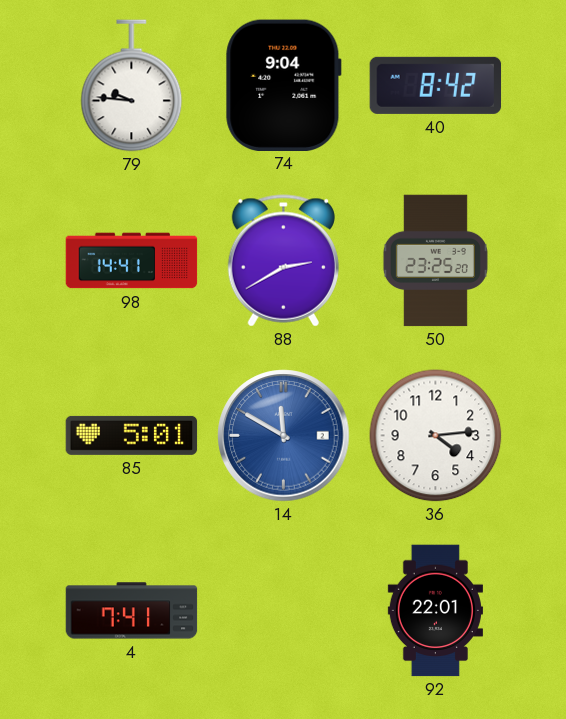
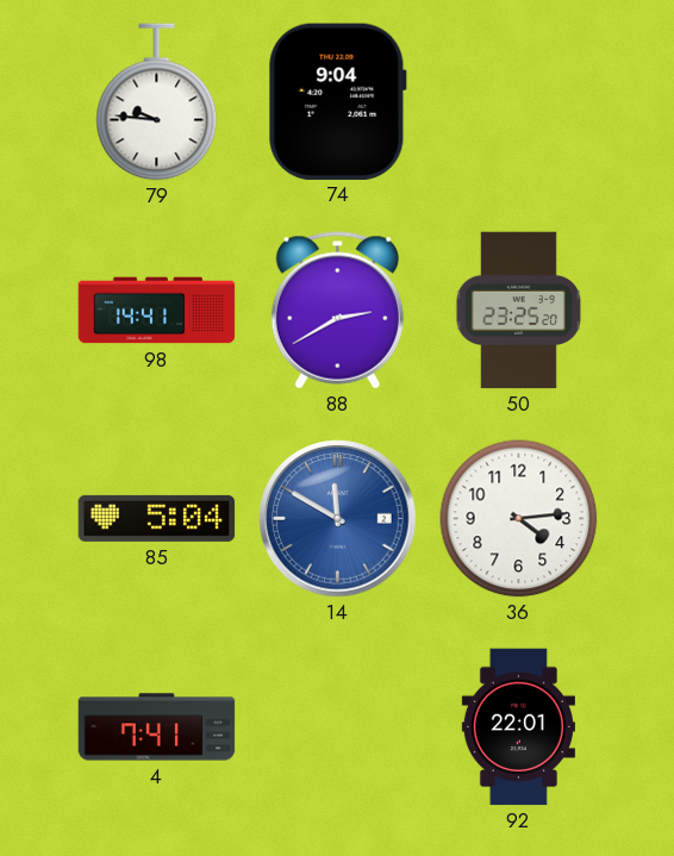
40: 8:42 -> none
85: 5:01 -> 5:04
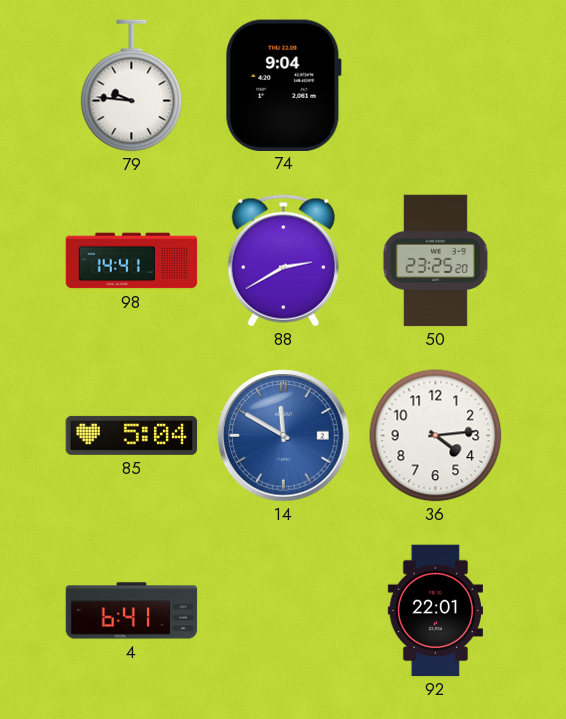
4: 7:41 -> 6:41
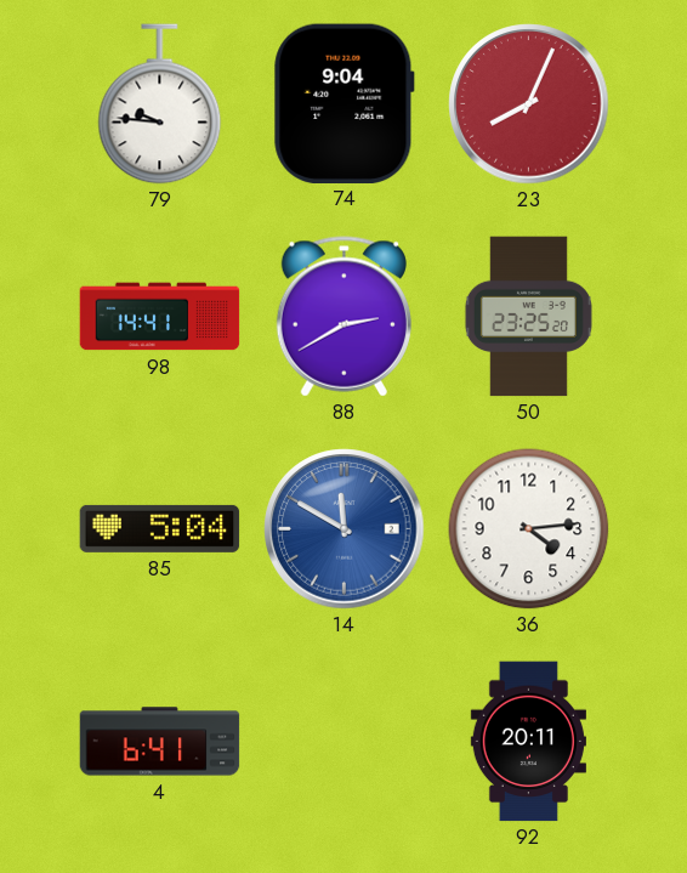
23: none -> 8:04
92: 22:01 -> 20:11
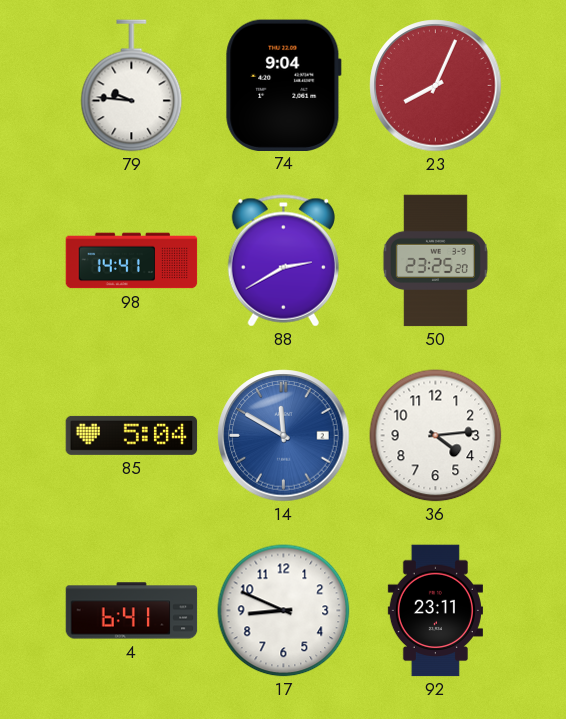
17: none -> 8:49
92: 20:11 -> 23:11
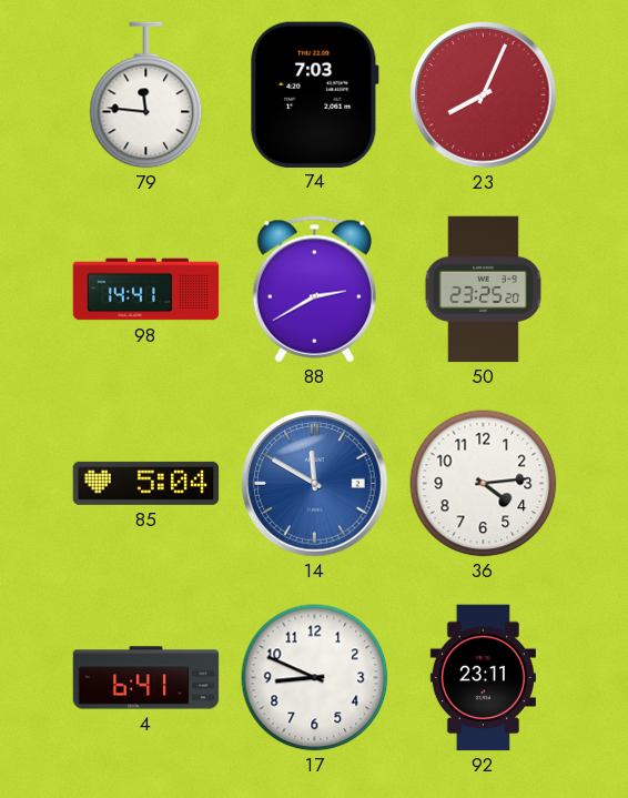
79: 9:46 -> 11:46
74: 9:04 -> 7:03
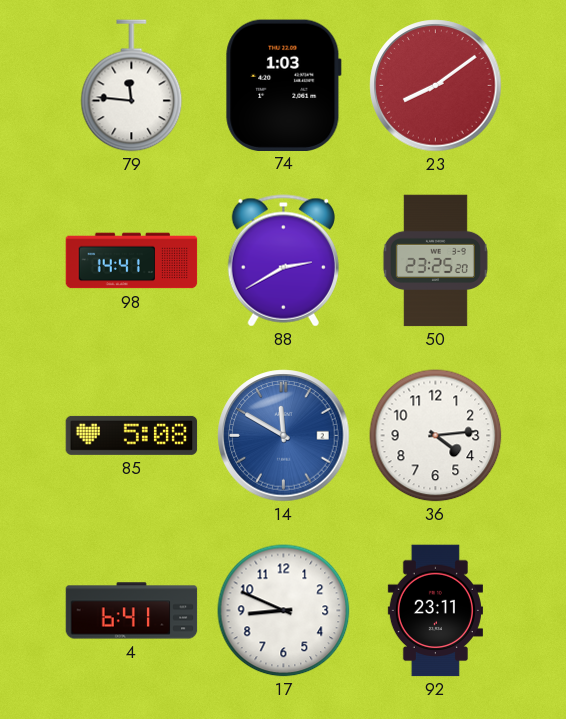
74: 7:03 -> 1:03
23: 8:04 -> 8:09
85: 5:04 -> 5:08
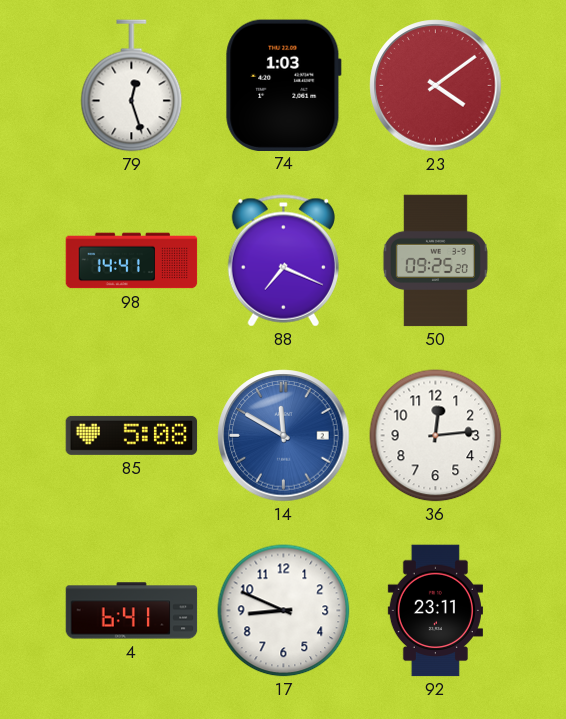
79: 11:46 -> 12:27
23: 8:09 -> 4:09
88: 2:40 -> 7:19
50: 23:25 -> 09:25
36: 4:14 -> 12:14
